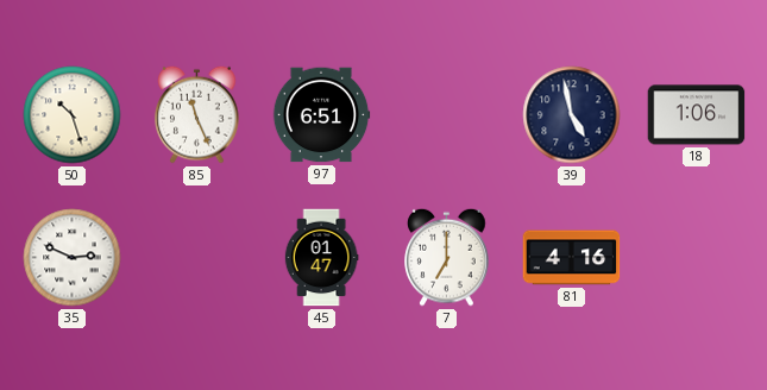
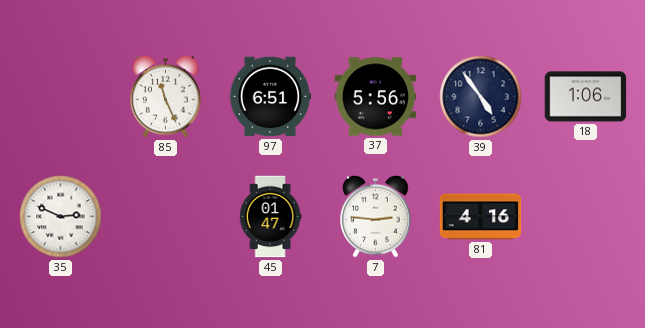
50: 10:27 -> none
37: none -> 5:56
39: 4:58 -> 4:54
7: 7:00 -> 2:46
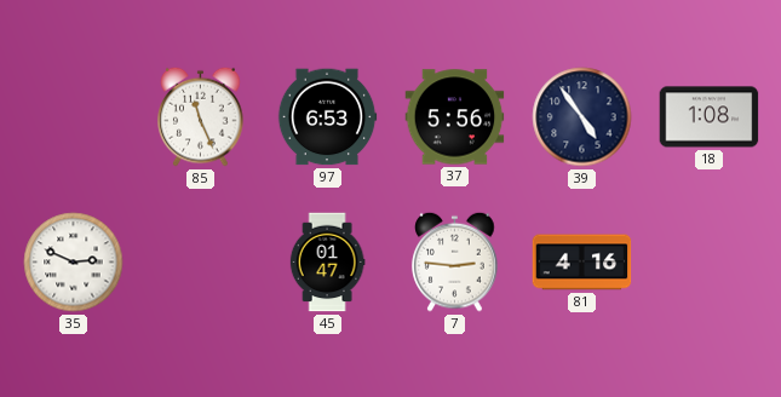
97: 6:51 -> 6:53
18: 1:06 -> 1:08
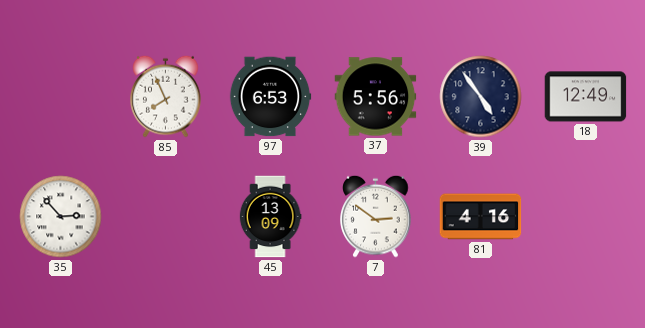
85: 11:26 -> 7:56
18: 1:08 -> 12:49
35: 2:49 -> 2:53
45: 01:47 -> 13:09
7: 2:46 -> 2:51
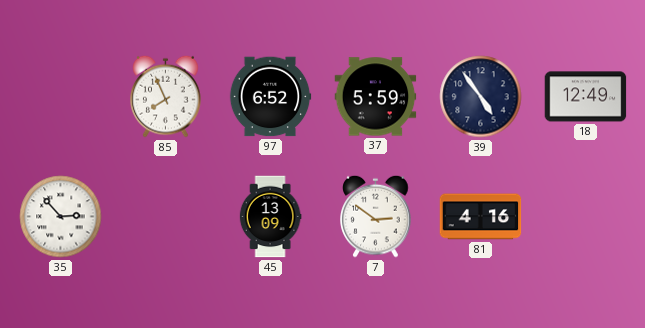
97: 6:53 -> 6:52
37: 5:56 -> 5:59
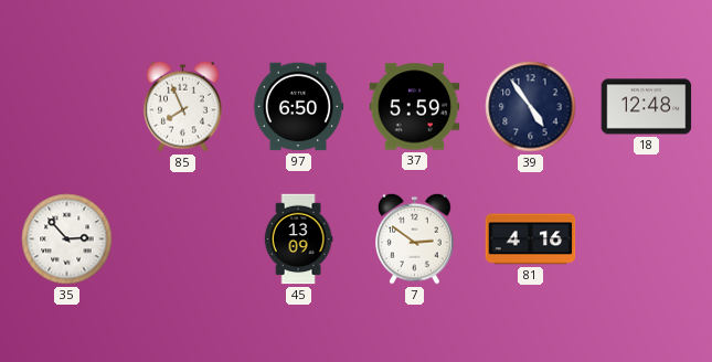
97: 6:52 -> 6:50
18: 12:49 -> 12:48
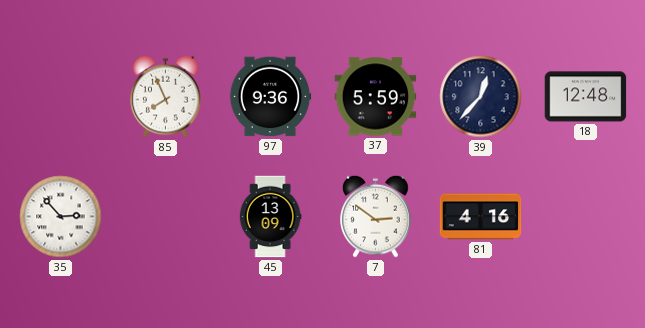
97: 6:50 -> 9:36
39: 4:54 -> 12:37
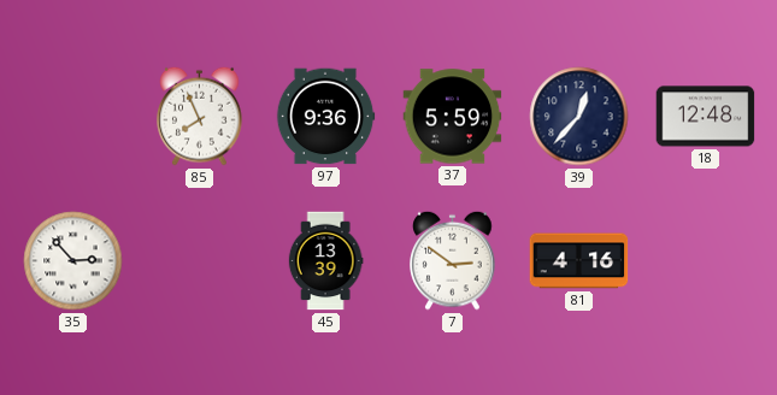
45: 13:09 -> 13:39
